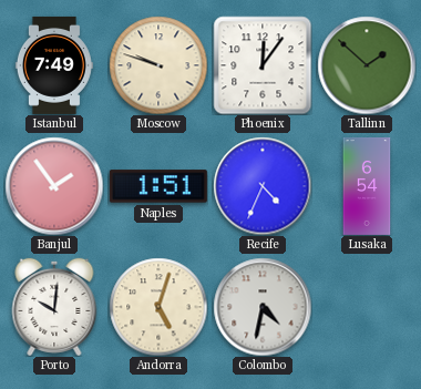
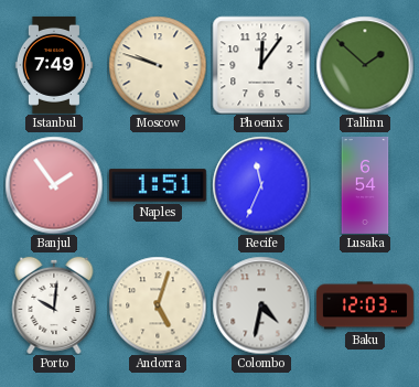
Recife: 4:34 -> 11:34
Baku: none -> 12:03
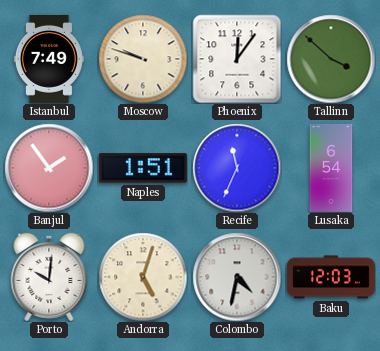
Tallinn: 1:52 -> 3:52
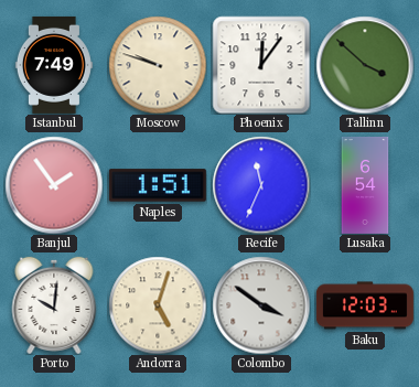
Colombo: 4:32 -> 3:51
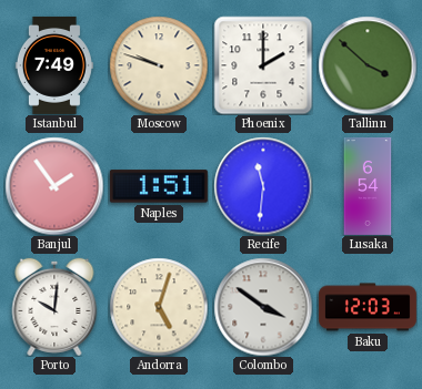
Phoenix: 12:06 -> 2:00
Recife: 11:34 -> 11:31
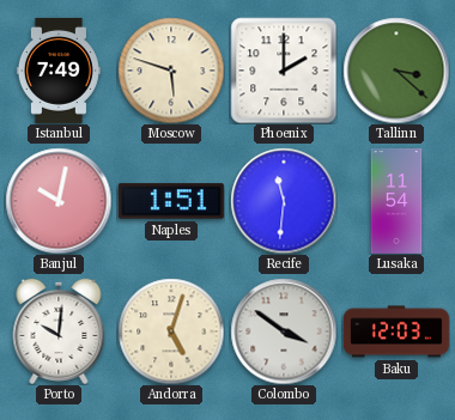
Moscow: 9:48 -> 5:48
Tallinn: 3:52 -> 3:22
Banjul: 1:54 -> 10:02
Lusaka: 6:54 -> 11:54
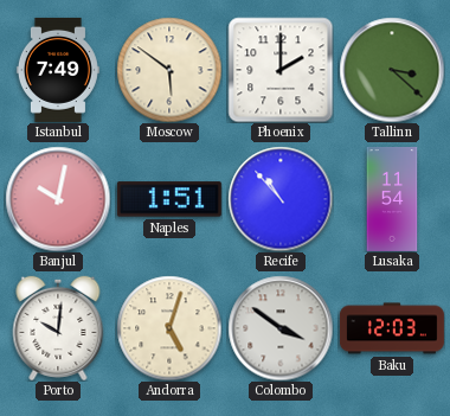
Moscow: 5:48 -> 5:51
Recife: 11:31 -> 10:53
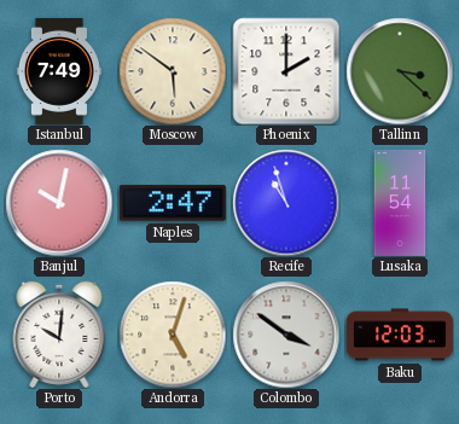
Naples: 1:51 -> 2:47
Recife: 10:53 -> 10:57
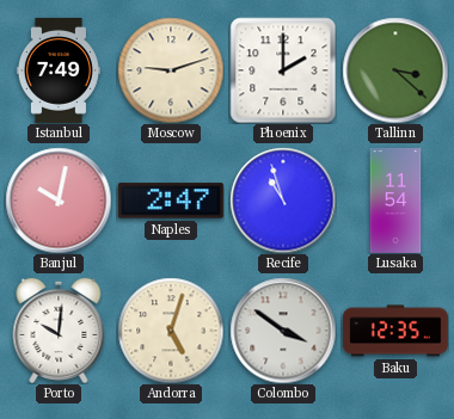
Moscow: 5:51 -> 9:12
Baku: 12:03 -> 12:35
